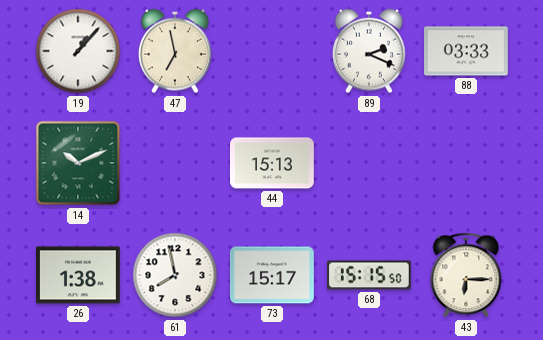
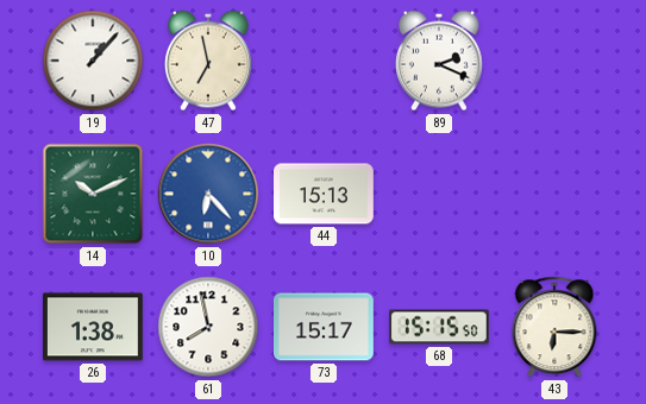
88: 03:33 -> none
10: none -> 6:23
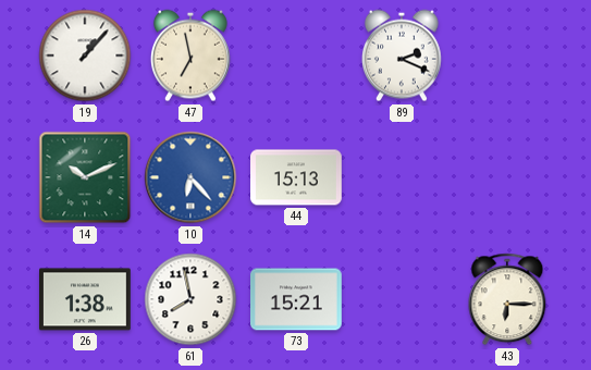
73: 15:17 -> 15:21
68: 15:15 -> none
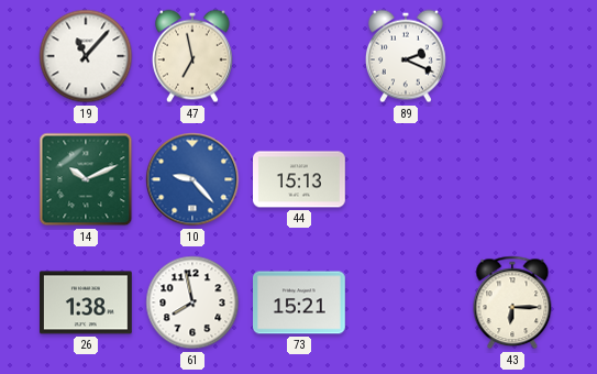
19: 1:07 -> 11:07
10: 6:23 -> 9:23
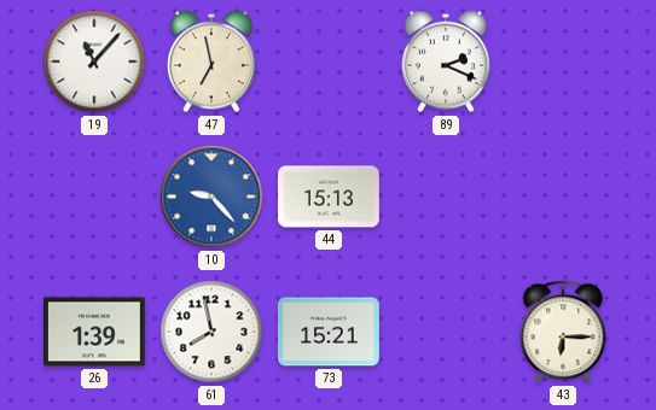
14: 10:11 -> none
26: 1:38 -> 1:39
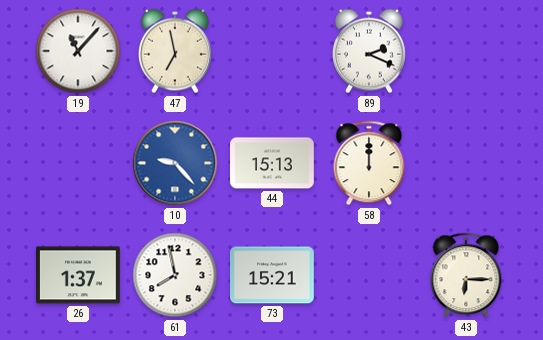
58: none -> 12:00
26: 1:39 -> 1:37
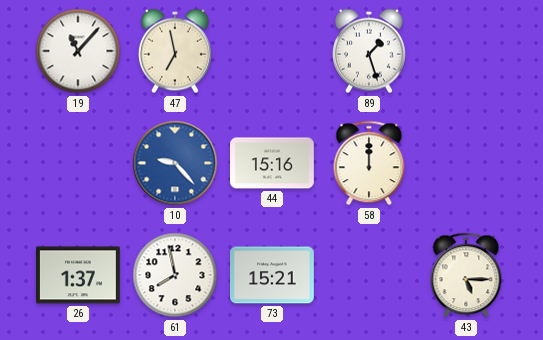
89: 2:19 -> 1:27
44: 15:13 -> 15:16
43: 6:15 -> 5:15
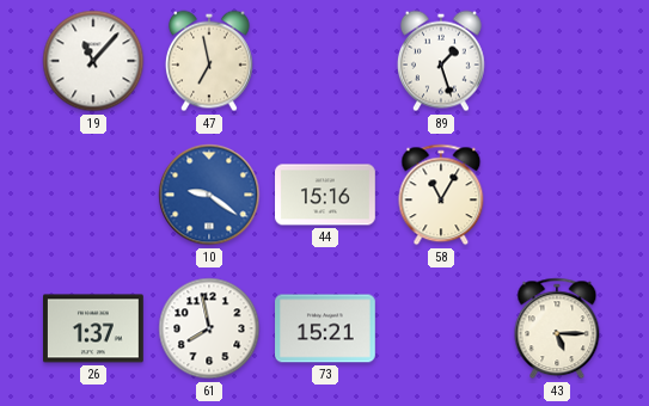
10: 9:23 -> 9:21
58: 12:00 -> 11:05
